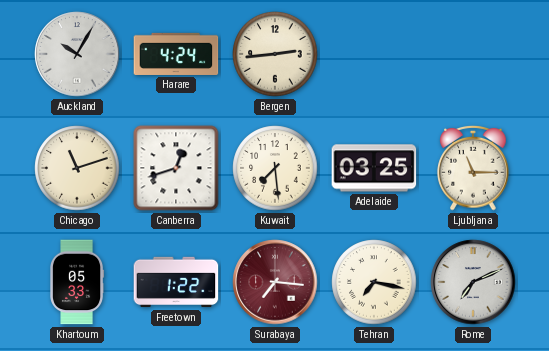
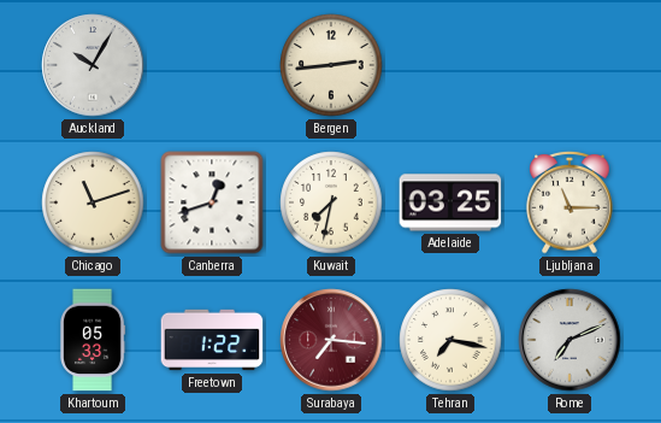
Harare: 4:24 -> none
Kuwait: 7:29 -> 7:32
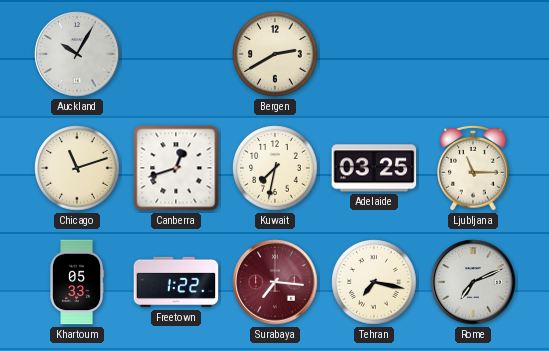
Bergen: 2:44 -> 2:40
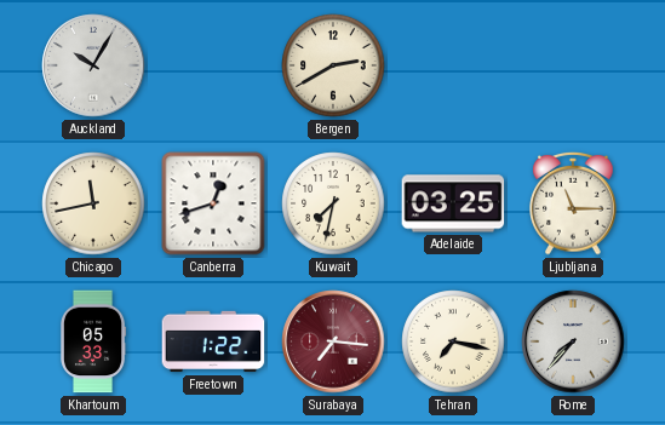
Chicago: 11:12 -> 11:43
Rome: 7:11 -> 7:37
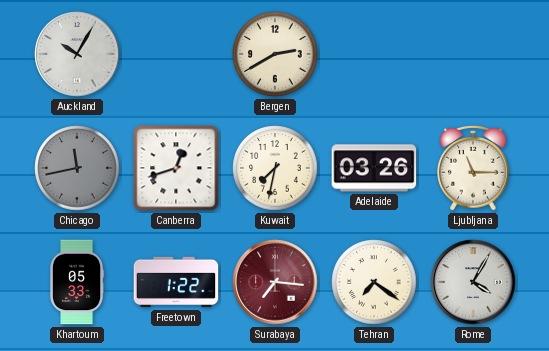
Chicago dial: cream -> grey
Adelaide: 03:25 -> 03:26
Tehran: 7:17 -> 7:21
Rome: 7:37 -> 4:05
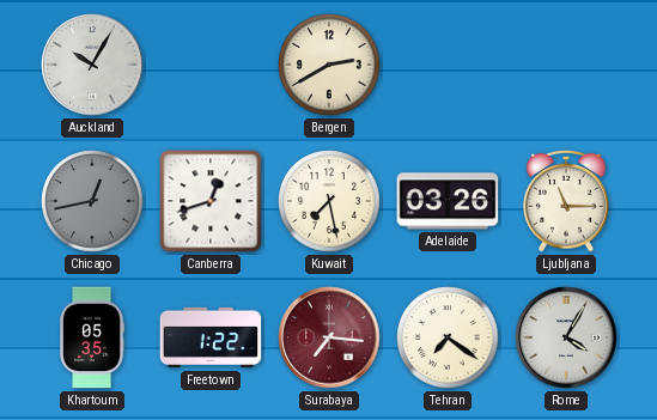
Chicago: 11:43 -> 12:43
Kuwait: 7:32 -> 7:28
Khartoum: 05:33 -> 05:35
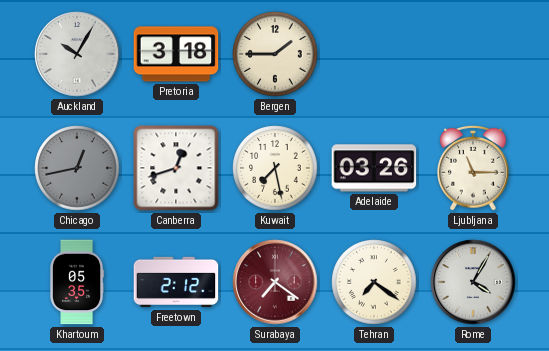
Pretoria: none -> 3:18
Bergen: 2:40 -> 1:45
Freetown: 1:22 -> 2:12
Surabaya: 7:16 -> 7:21
